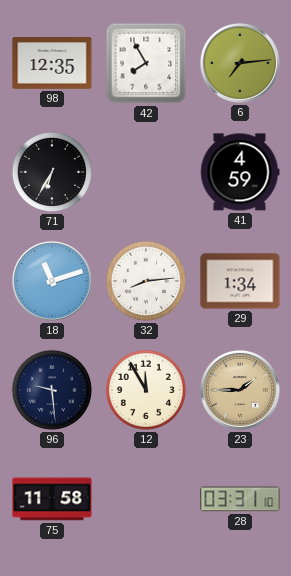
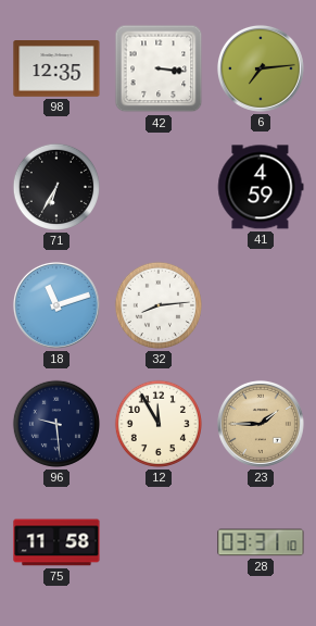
42: 7:55 -> 3:16
29: 1:34 -> none
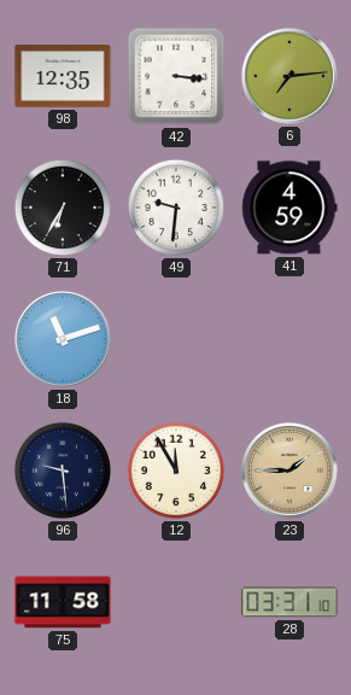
49: none -> 9:31
32: 8:14 -> none
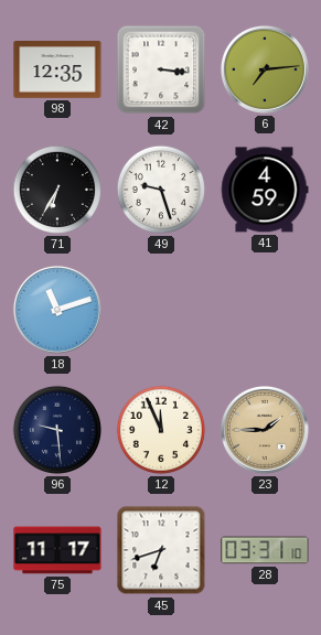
49: 9:31 -> 9:27
12: 11:55 -> 11:56
75: 11:58 -> 11:17
45: none -> 6:42
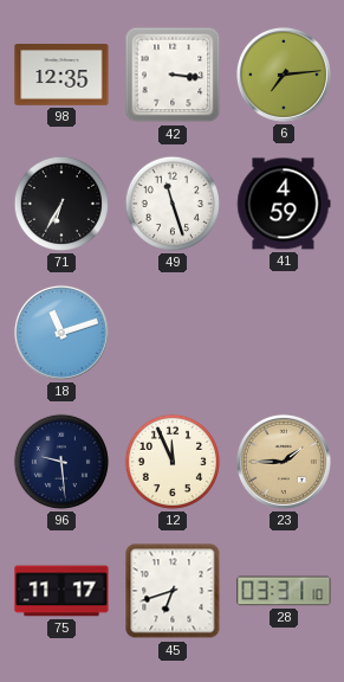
49: 9:27 -> 11:27
